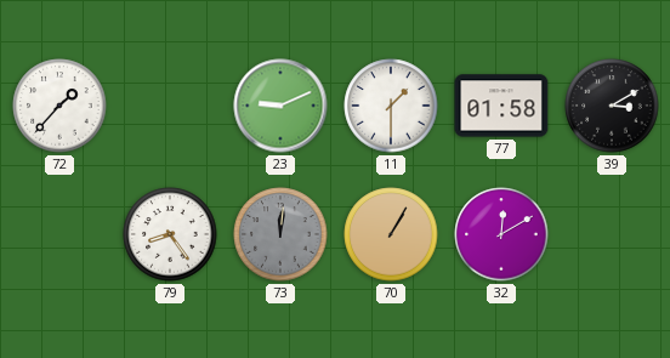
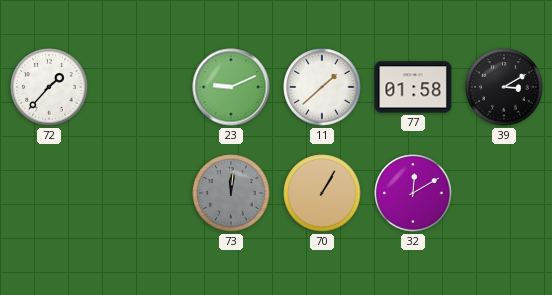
11: 1:30 -> 1:38
79: 8:24 -> none
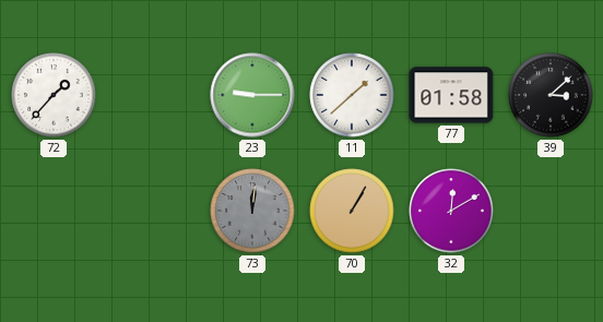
23: 9:11 -> 9:15
39: 3:10 -> 3:08
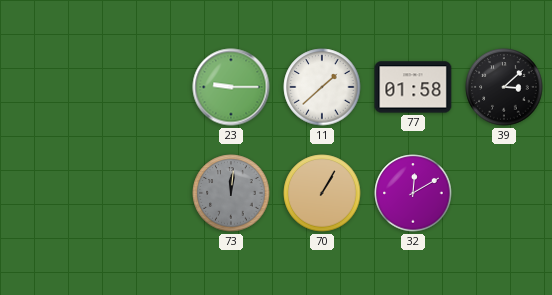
72: 1:37 -> none
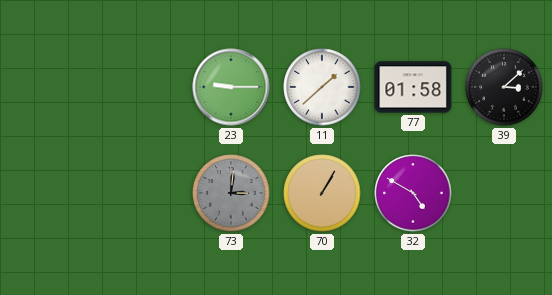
73: 12:01 -> 3:01
32: 12:10 -> 4:50
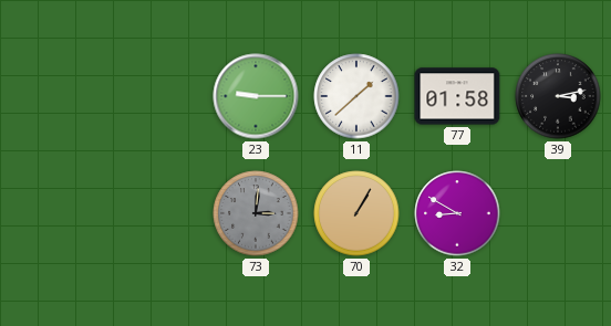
39: 3:08 -> 3:13
32: 4:50 -> 8:50
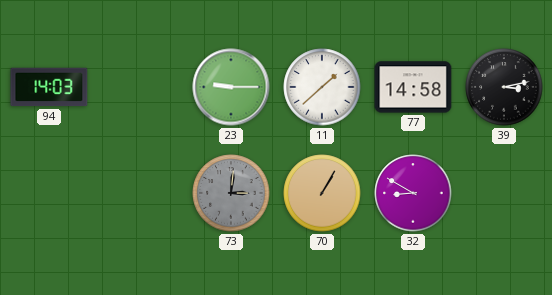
94: none -> 14:03
77: 01:58 -> 14:58
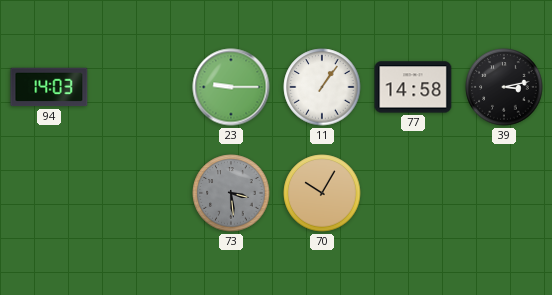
11: 1:38 -> 1:06
73: 3:01 -> 3:29
70: 1:05 -> 10:05
32: 8:50 -> none
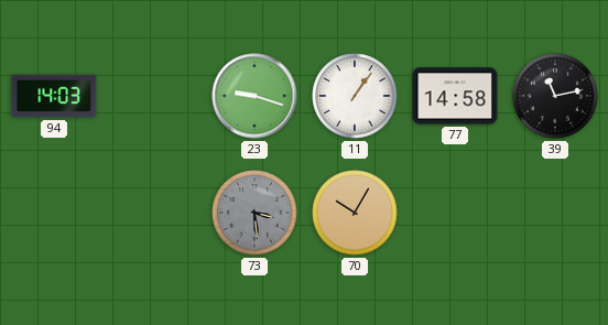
23: 9:15 -> 9:18
39: 3:13 -> 11:13
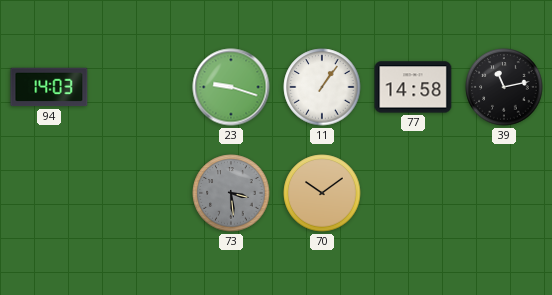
70: 10:05 -> 10:09
